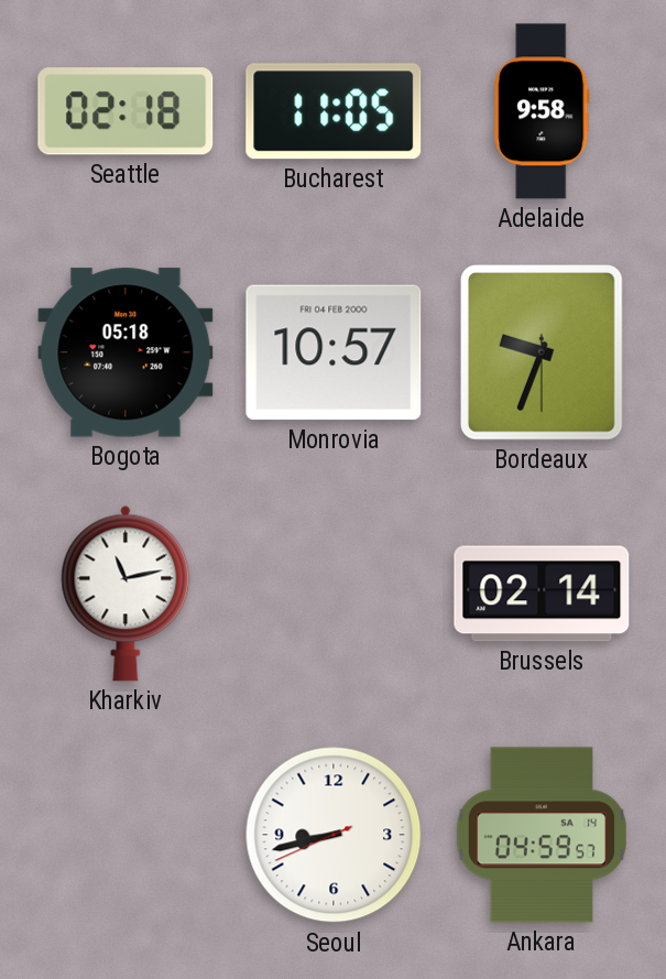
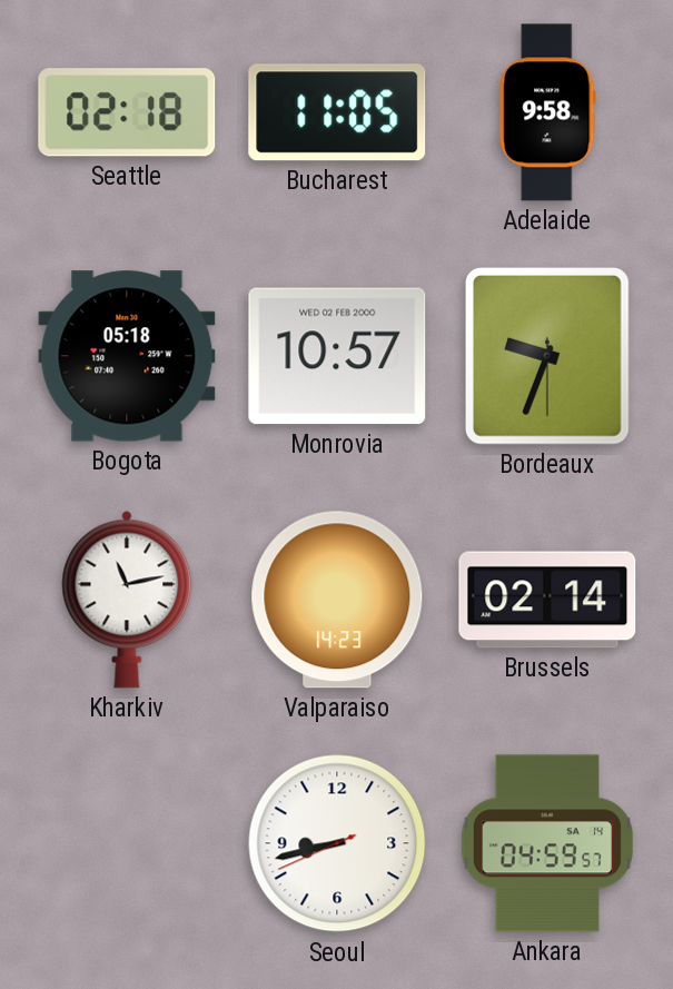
Monrovia date: FRI 04 FEB 2000 -> WED 02 FEB 2000
Valparaiso: none -> 14:23
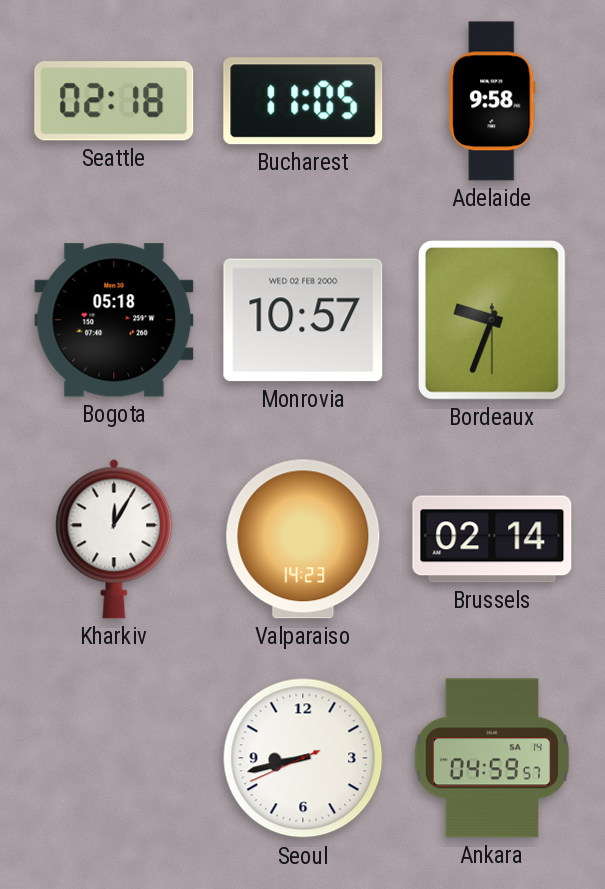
Kharkiv: 11:13 -> 12:05
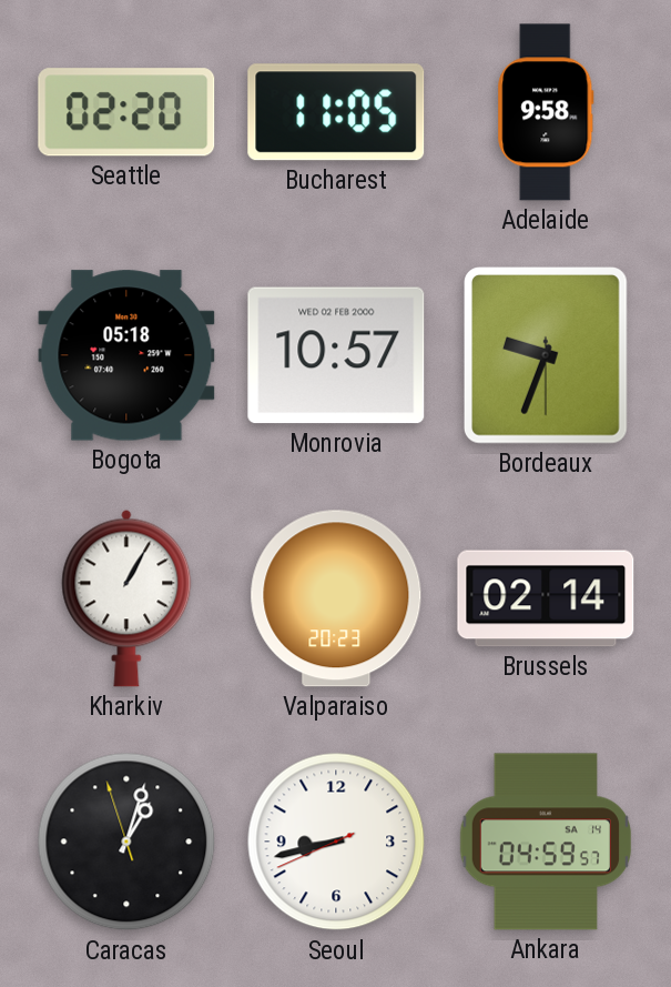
Seattle: 02:18 -> 02:20
Kharkiv: 12:05 -> 1:05
Valparaiso: 14:23 -> 20:23
Caracas: none -> 1:02
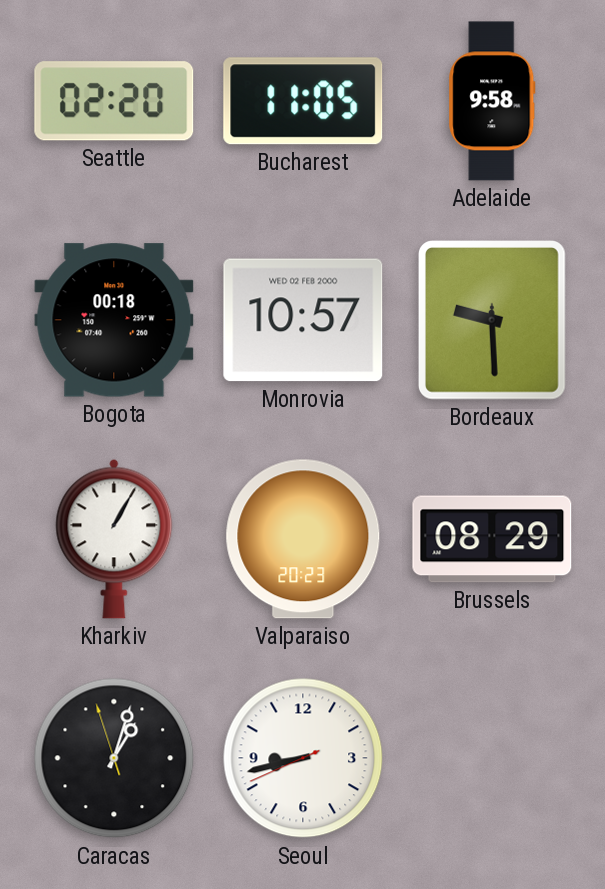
Bogota: 05:18 -> 00:18
Bordeaux: 9:33 -> 9:29
Brussels: 02:14 -> 08:29
Ankara: 04:59 -> none
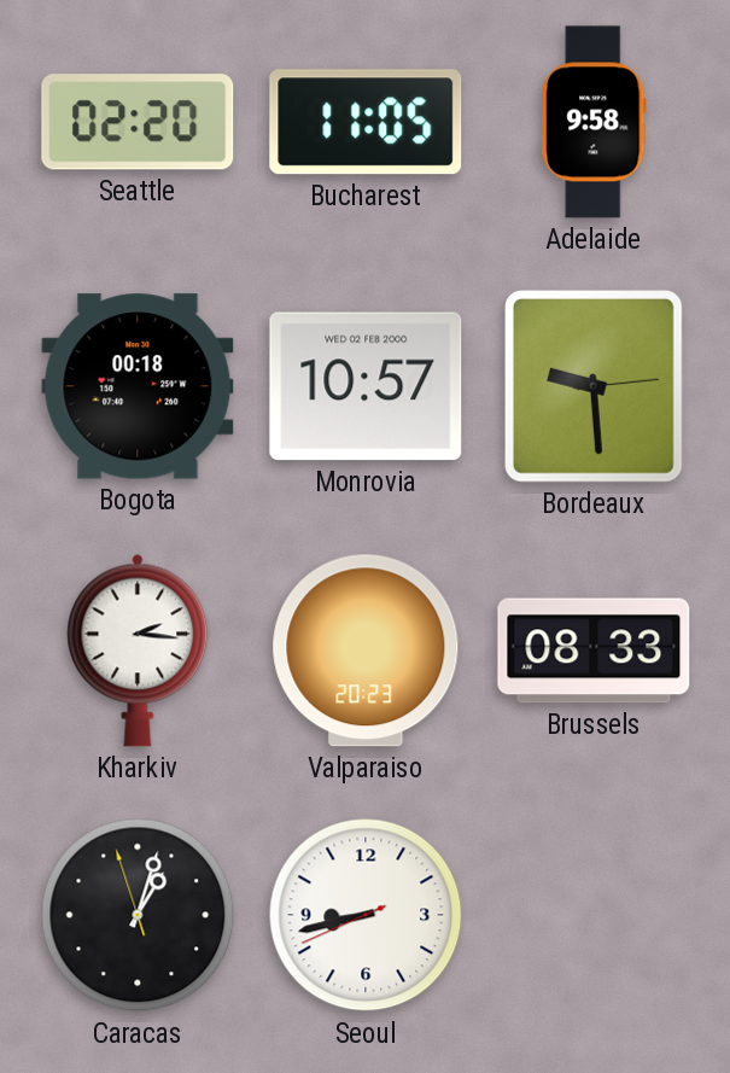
Bordeaux: 9:29:30 -> 9:29:14
Kharkiv: 1:05 -> 2:16
Brussels: 08:29 -> 08:33
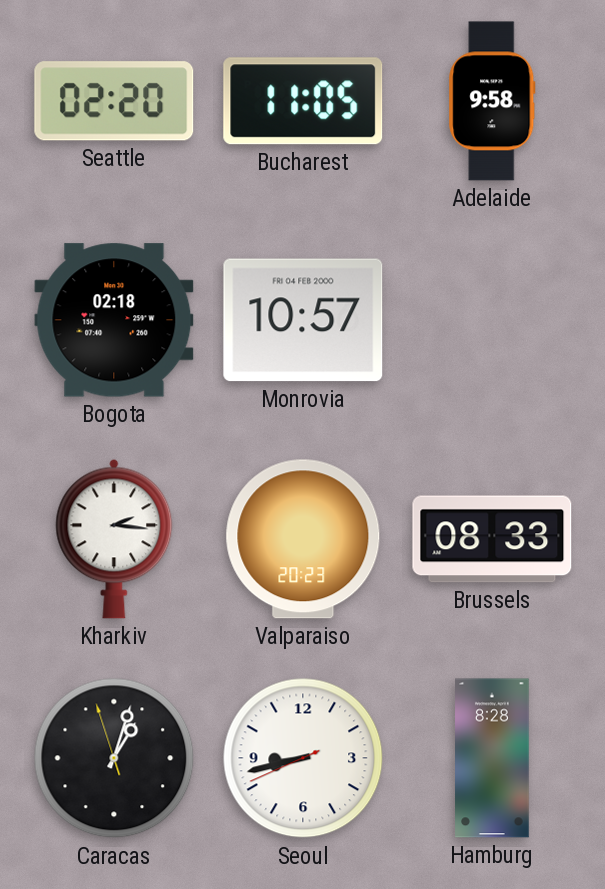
Bogota: 00:18 -> 02:18
Monrovia date: WED 02 FEB 2000 -> FRI 04 FEB 2000
Bordeaux: 9:29 -> none
Hamburg: none -> 8:28
